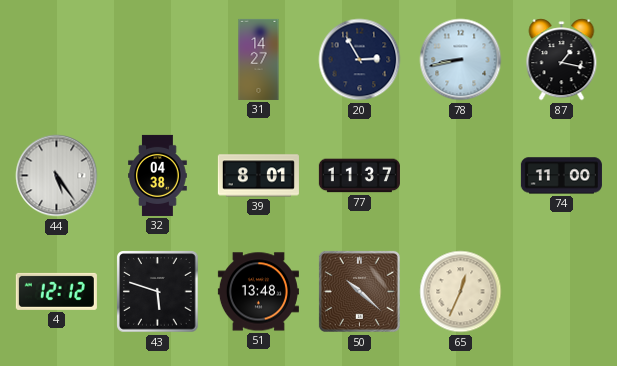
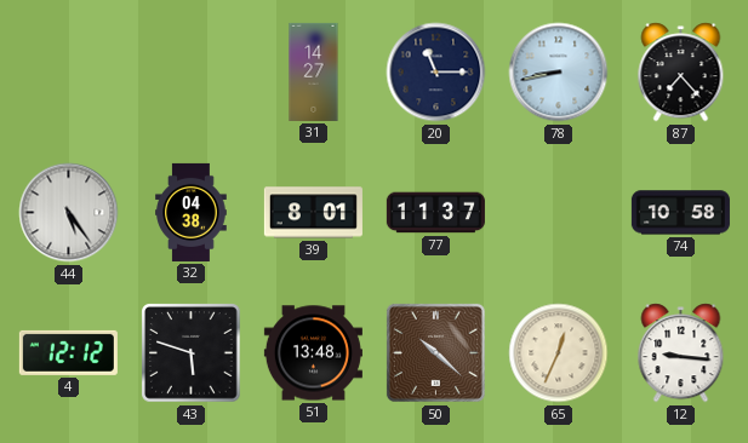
20: 2:55 -> 11:15
87: 1:17 -> 7:23
74: 11:00 -> 10:58
12: none -> 9:16
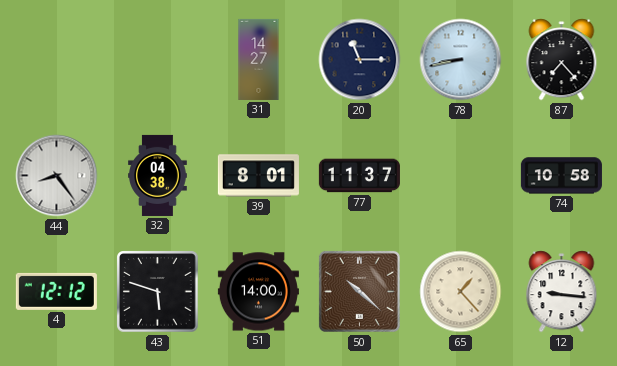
44: 5:24 -> 8:24
51: 13:48 -> 14:00
65: 12:34 -> 1:23
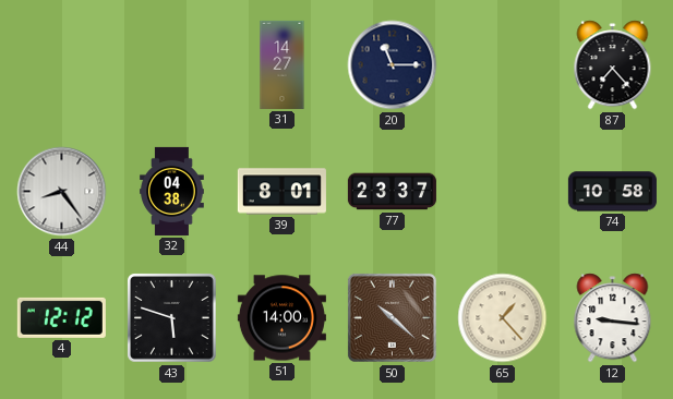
78: 8:43 -> none
77: 11:37 -> 23:37
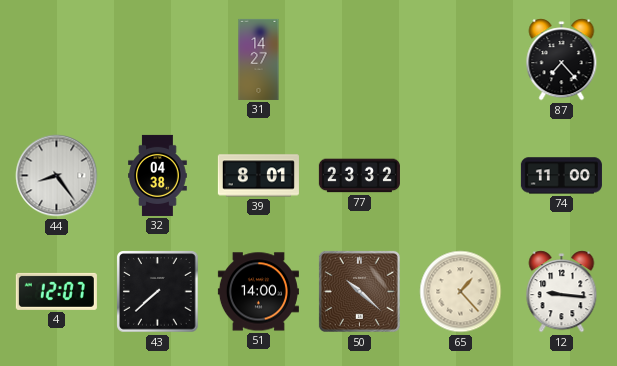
20: 11:15 -> none
77: 23:37 -> 23:32
74: 10:58 -> 11:00
4: 12:12 -> 12:07
43: 5:48 -> 7:38
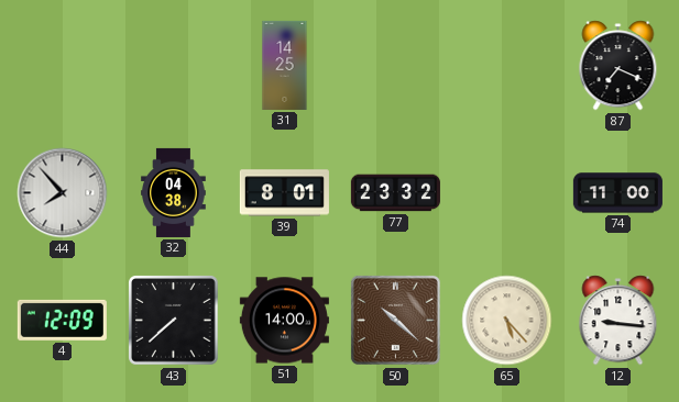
31: 14:27 -> 14:25
87: 7:23 -> 7:19
44: 8:24 -> 7:53
4: 12:07 -> 12:09
65: 1:23 -> 5:23
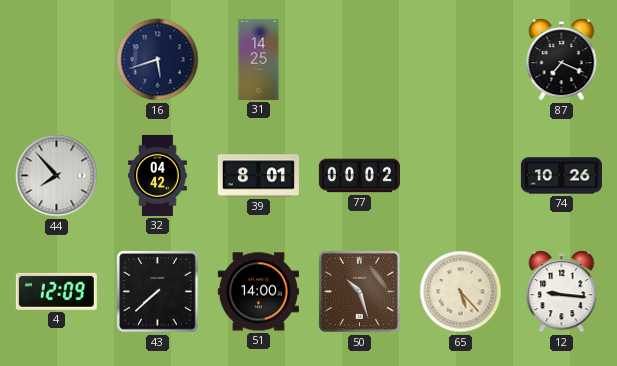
16: none -> 5:42
32: 04:38 -> 04:42
77: 23:32 -> 00:02
74: 11:00 -> 10:26
50: 10:22 -> 10:27
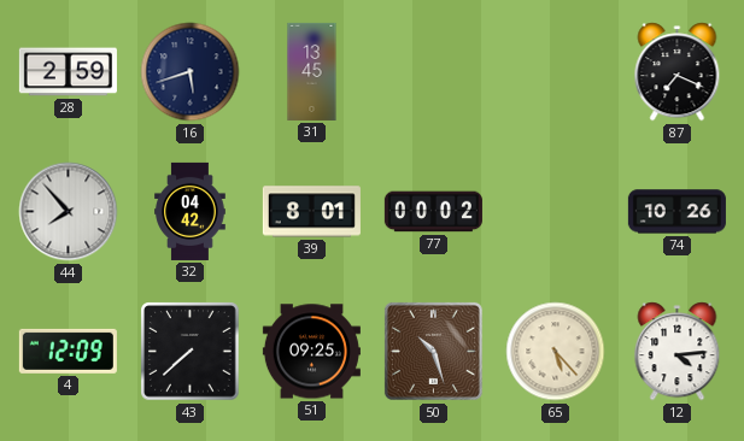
28: none -> 2:59
31: 14:25 -> 13:45
51: 14:00 -> 09:25
12: 9:16 -> 4:14
